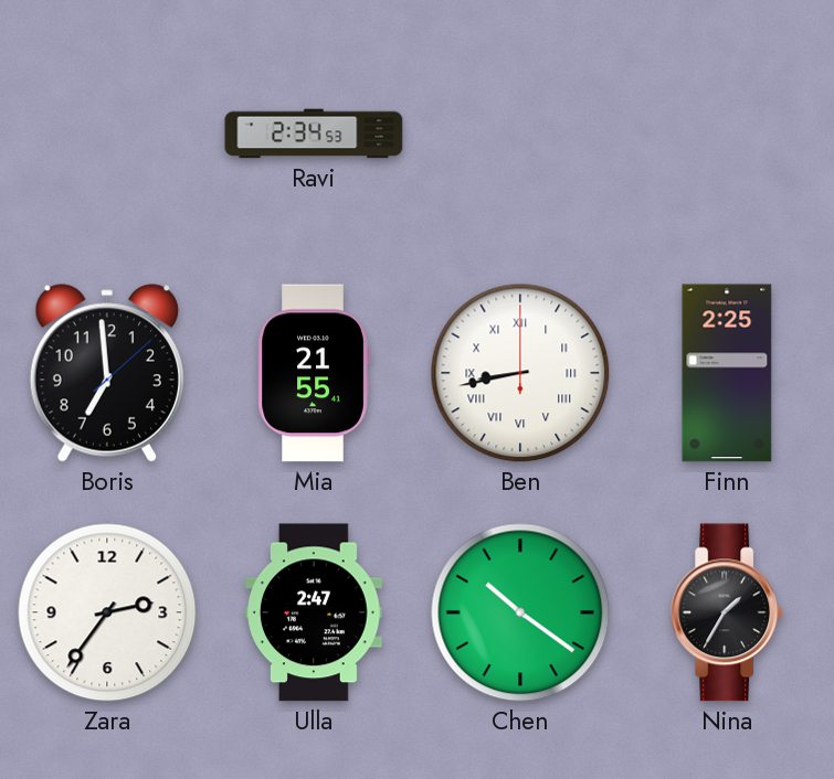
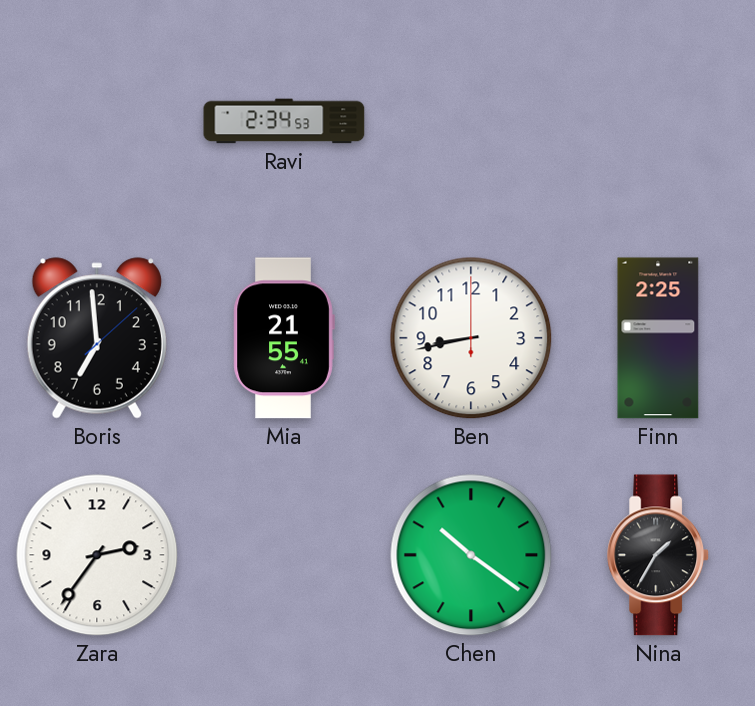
Ben numerals: Roman -> Arabic
Ulla: 2:47 -> none
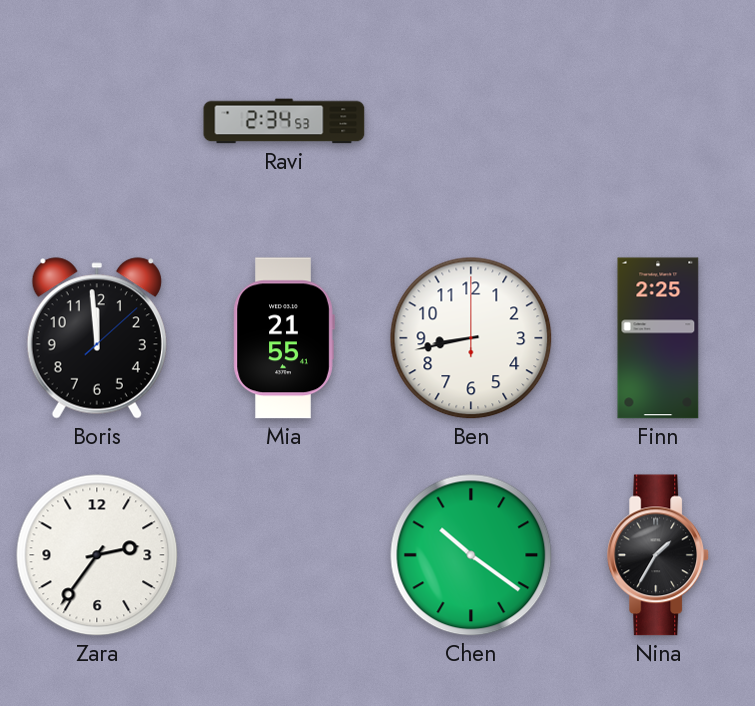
Boris: 6:59 -> 11:59
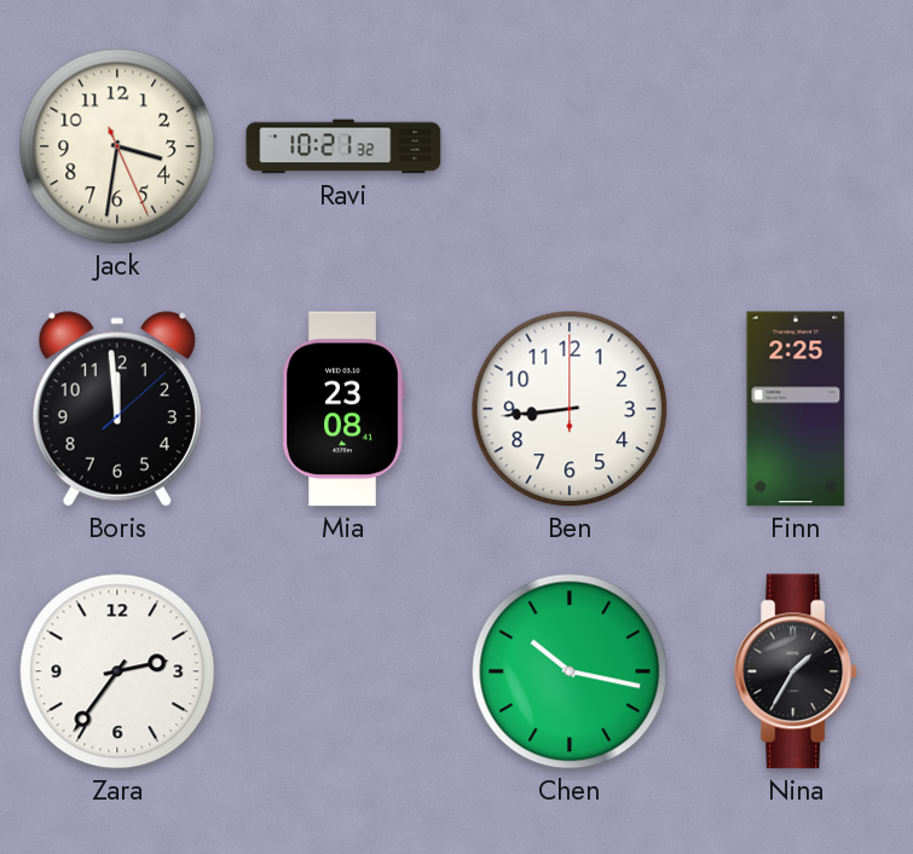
Jack: none -> 3:31
Ravi: 2:34 -> 10:21
Mia: 21:55 -> 23:08
Ben: 8:43 -> 8:44
Chen: 10:21 -> 10:17
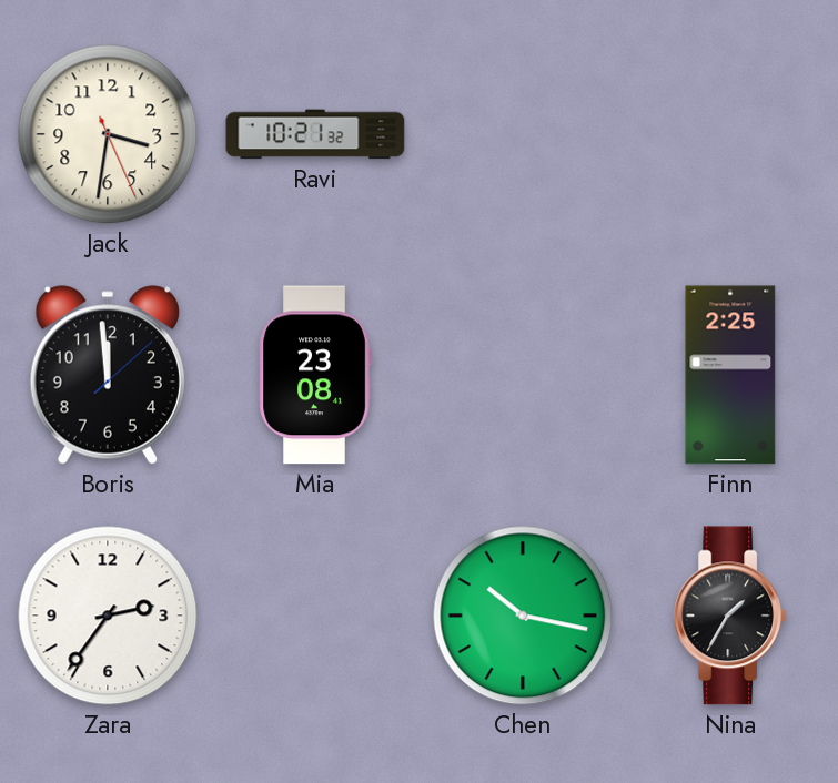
Ben: 8:44 -> none
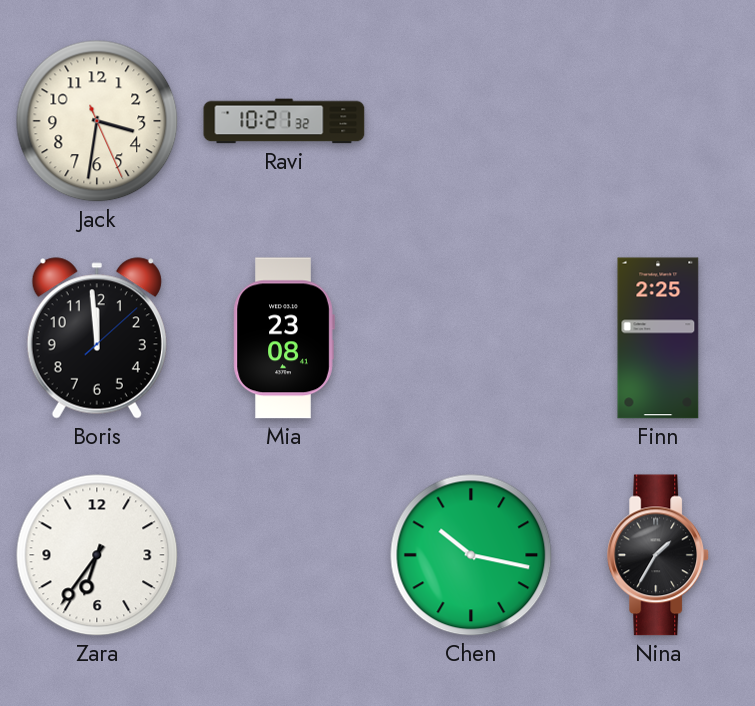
Zara: 2:36 -> 6:36
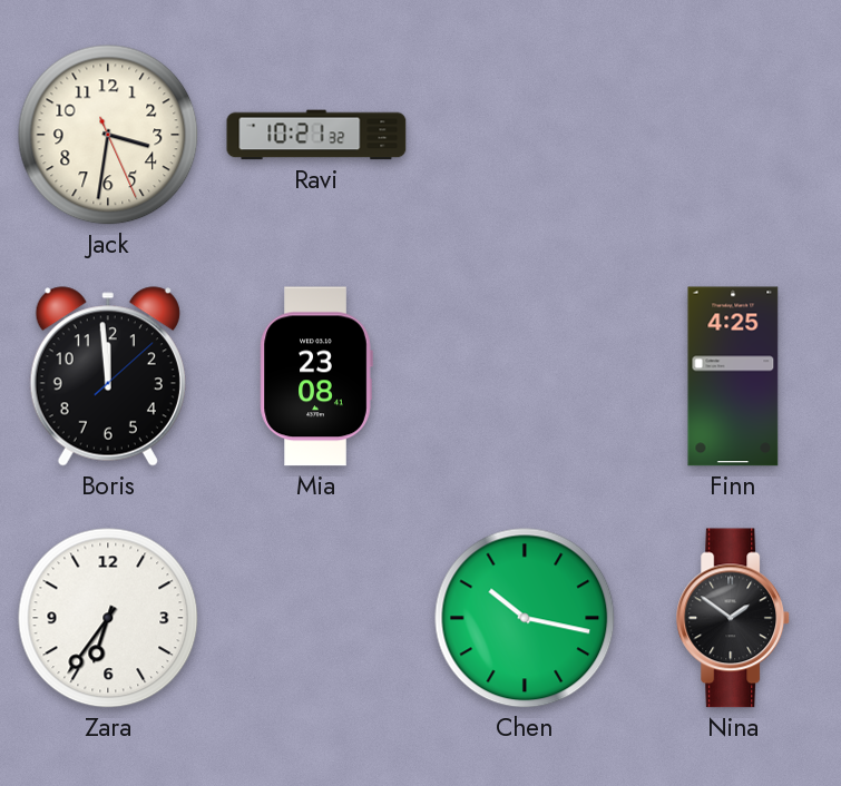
Finn: 2:25 -> 4:25
Nina: 1:35 -> 1:51
